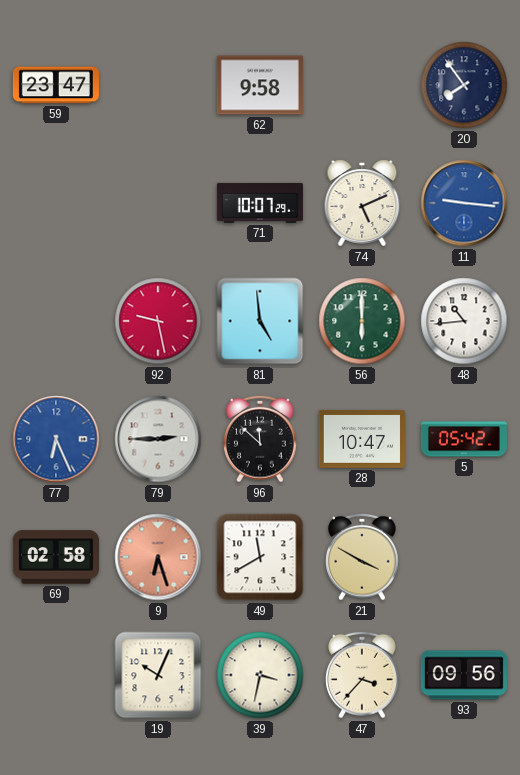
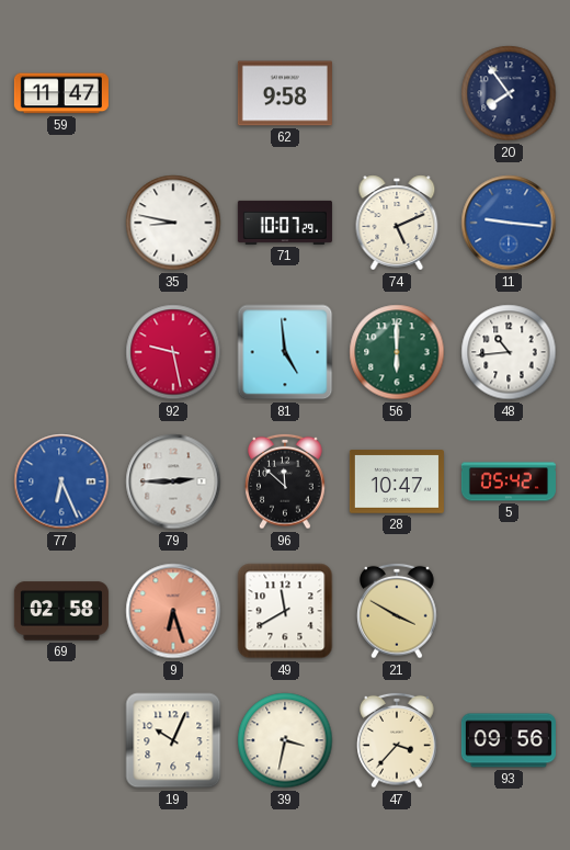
59: 23:47 -> 11:47
35: none -> 8:47
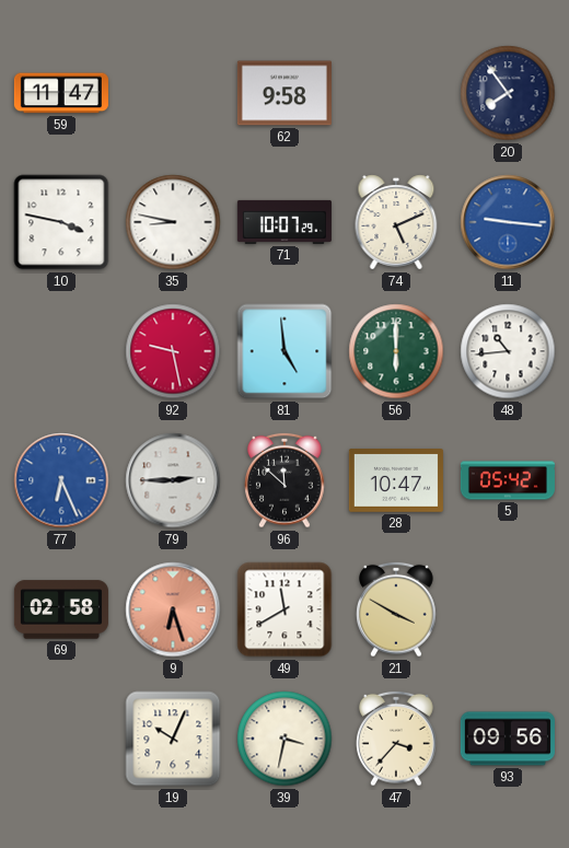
10: none -> 3:47
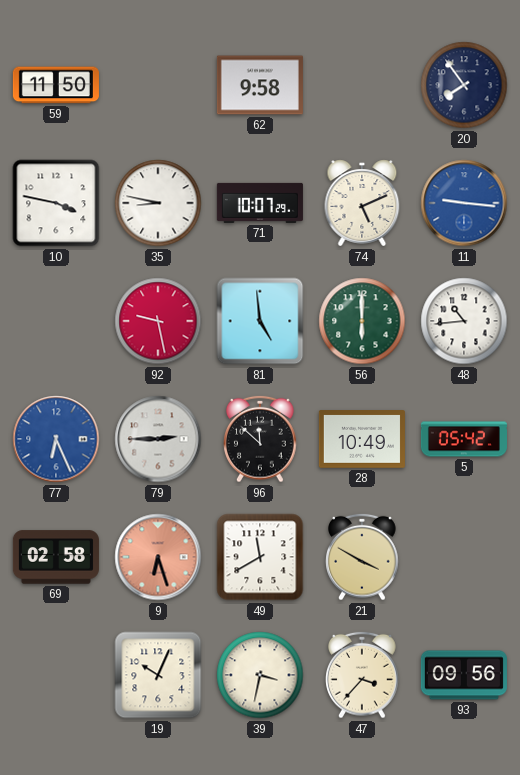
59: 11:47 -> 11:50
28: 10:47 -> 10:49
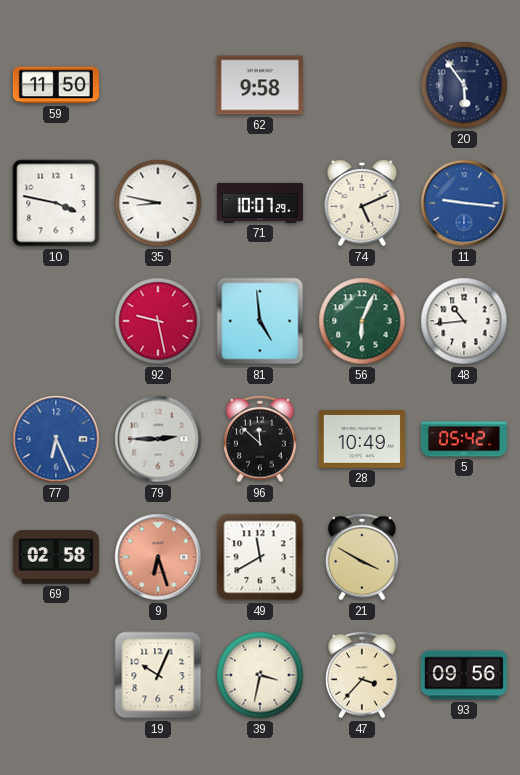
20: 7:54 -> 5:54
56: 6:00 -> 6:04
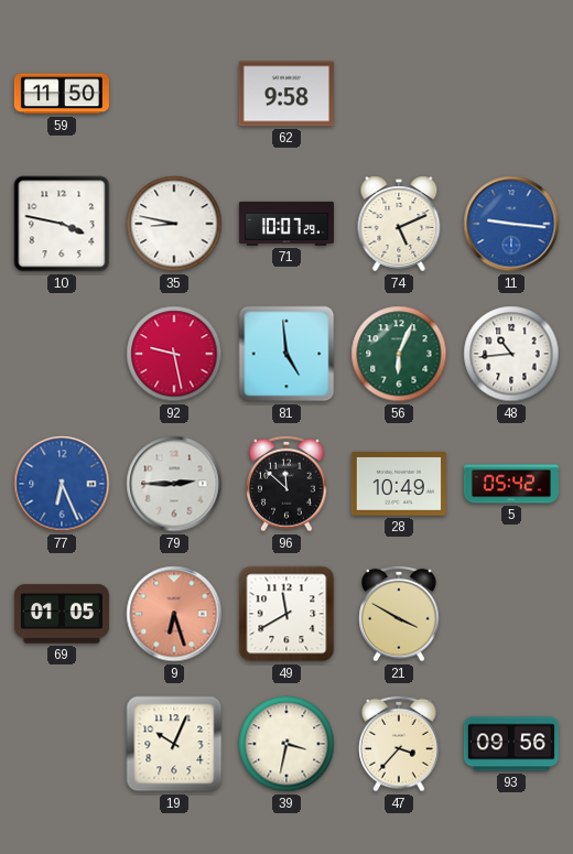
20: 5:54 -> none
69: 02:58 -> 01:05
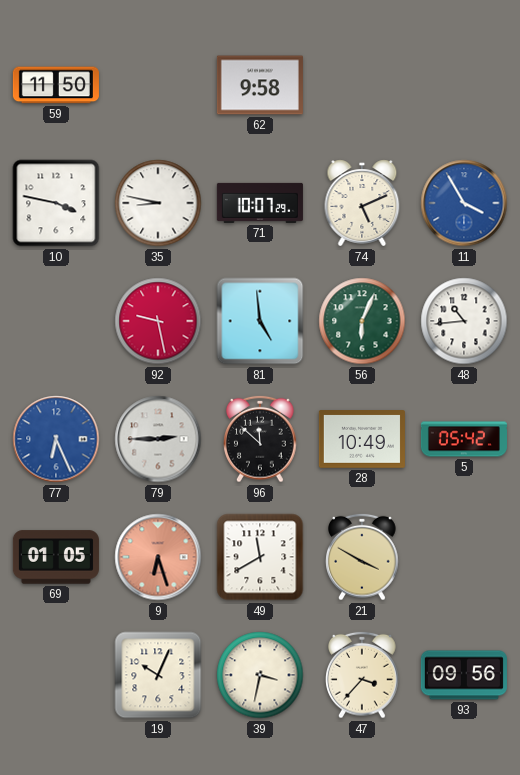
11: 9:16 -> 3:55
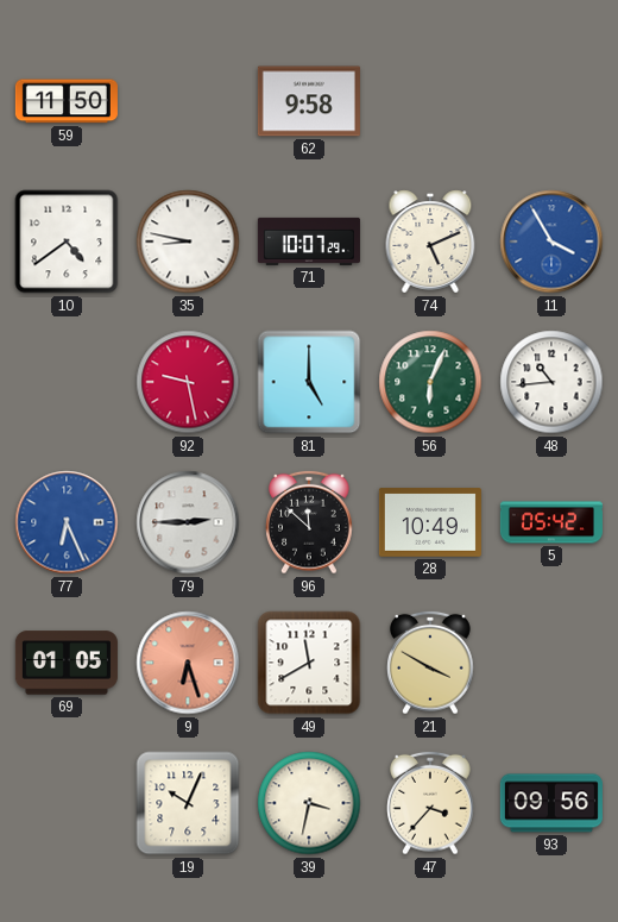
10: 3:47 -> 4:39
81: 4:59 -> 5:00
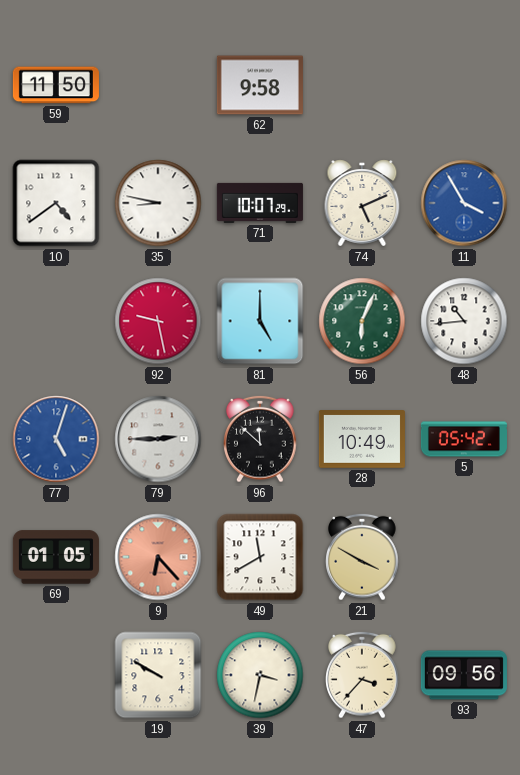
77: 6:26 -> 5:03
9: 6:27 -> 6:23
19: 10:04 -> 9:50
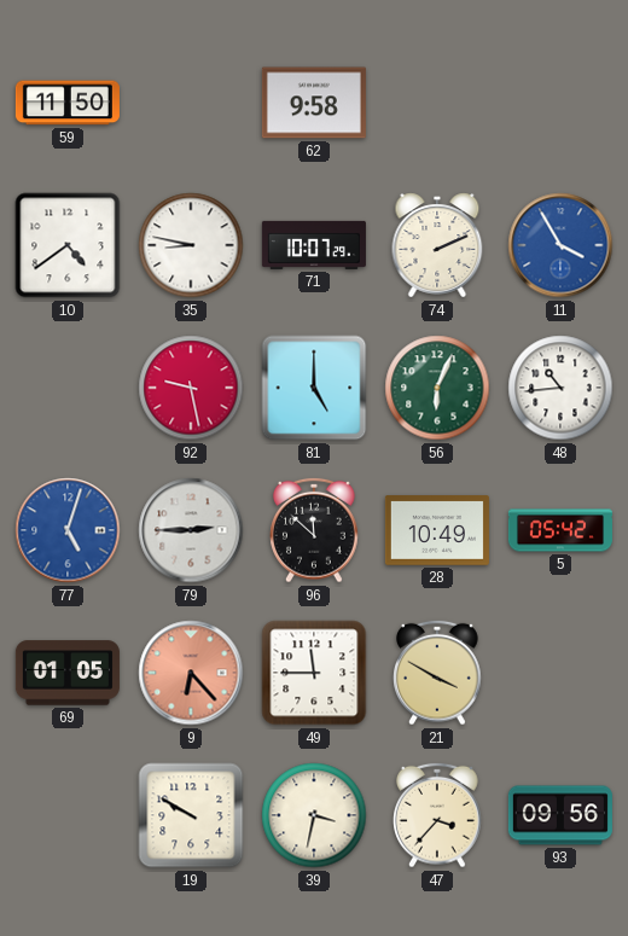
74: 5:11 -> 2:11
49: 11:40 -> 11:45
